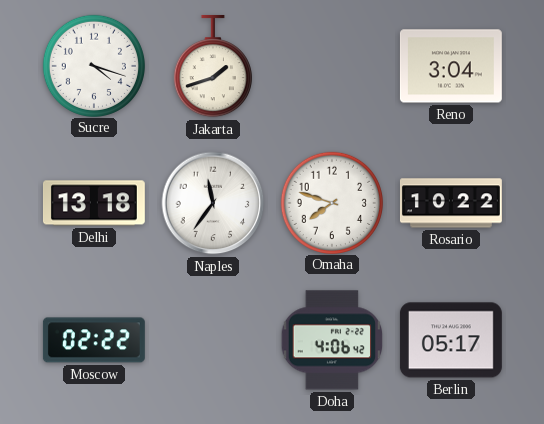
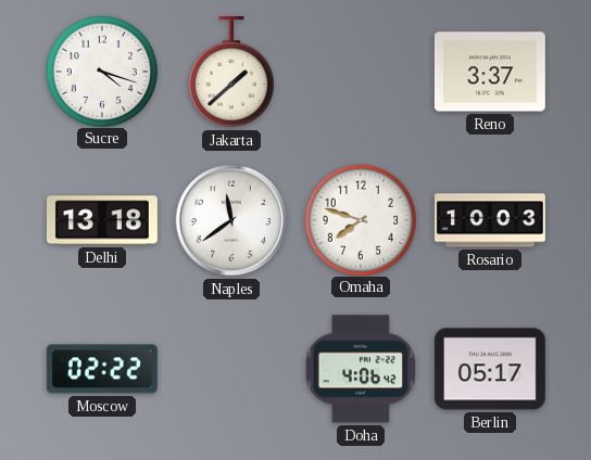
Jakarta: 1:42 -> 1:38
Reno: 3:04 -> 3:37
Naples: 11:36 -> 11:39
Rosario: 10:22 -> 10:03
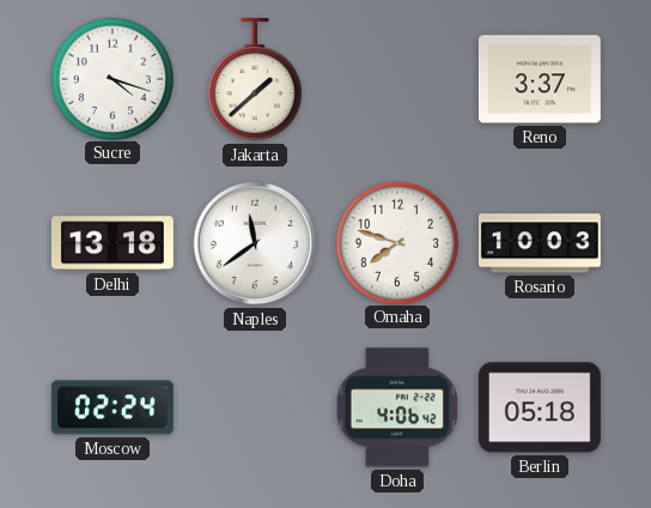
Moscow: 02:22 -> 02:24
Berlin: 05:17 -> 05:18
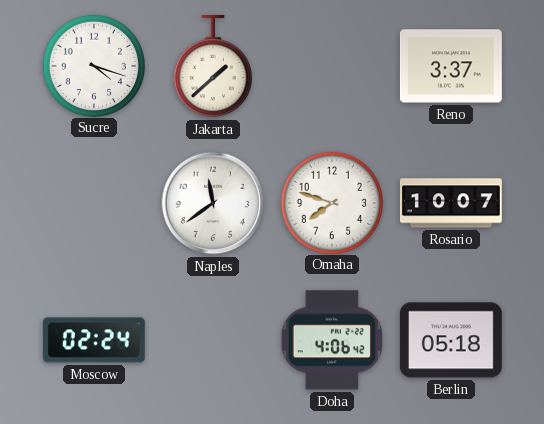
Delhi: 13:18 -> none
Rosario: 10:03 -> 10:07
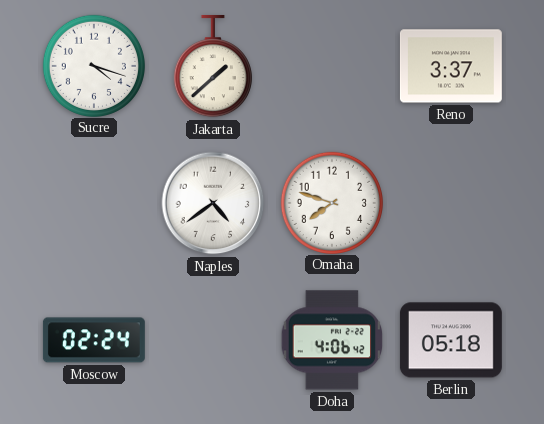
Naples: 11:39 -> 4:39
Rosario: 10:07 -> none
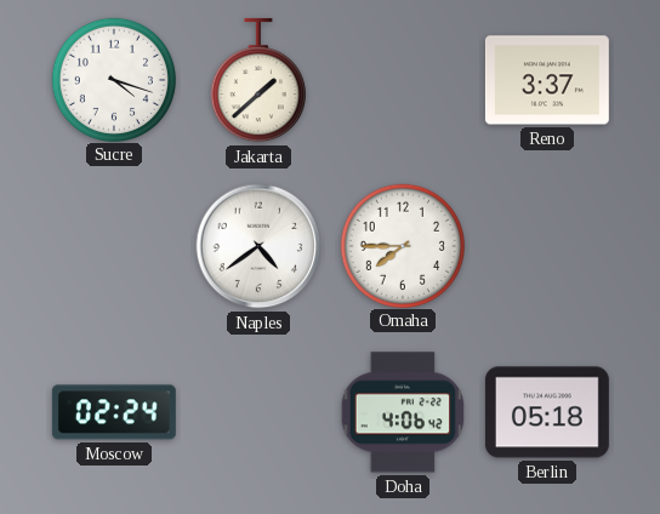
Omaha: 7:48 -> 7:45
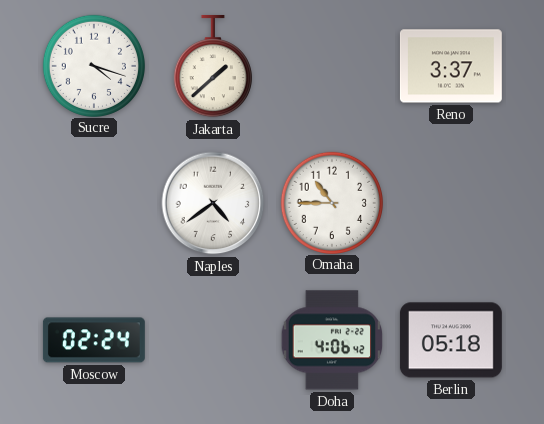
Omaha: 7:45 -> 10:45
